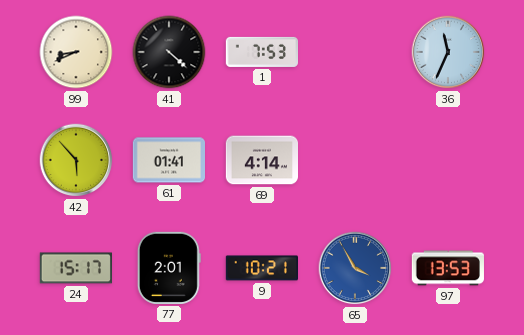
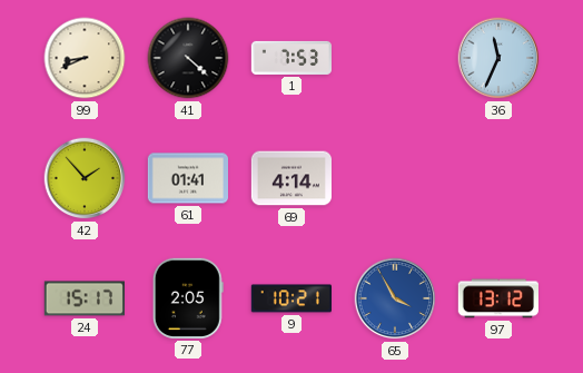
42: 5:53 -> 1:53
77: 2:01 -> 2:05
97: 13:53 -> 13:12
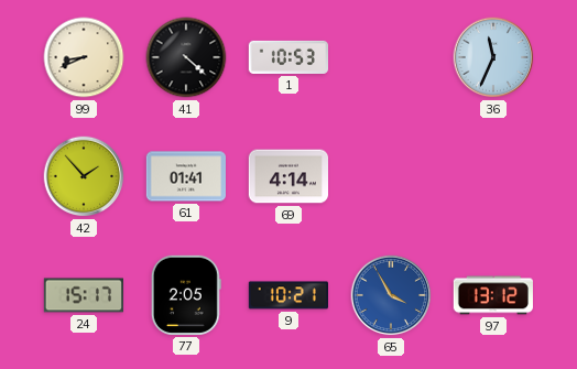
1: 7:53 -> 10:53
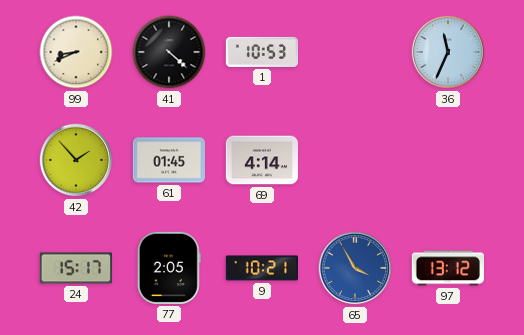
61: 01:41 -> 01:45
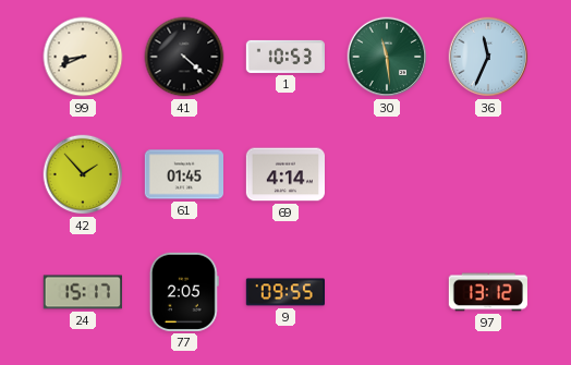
30: none -> 11:29
9: 10:21 -> 09:55
65: 3:55 -> none
